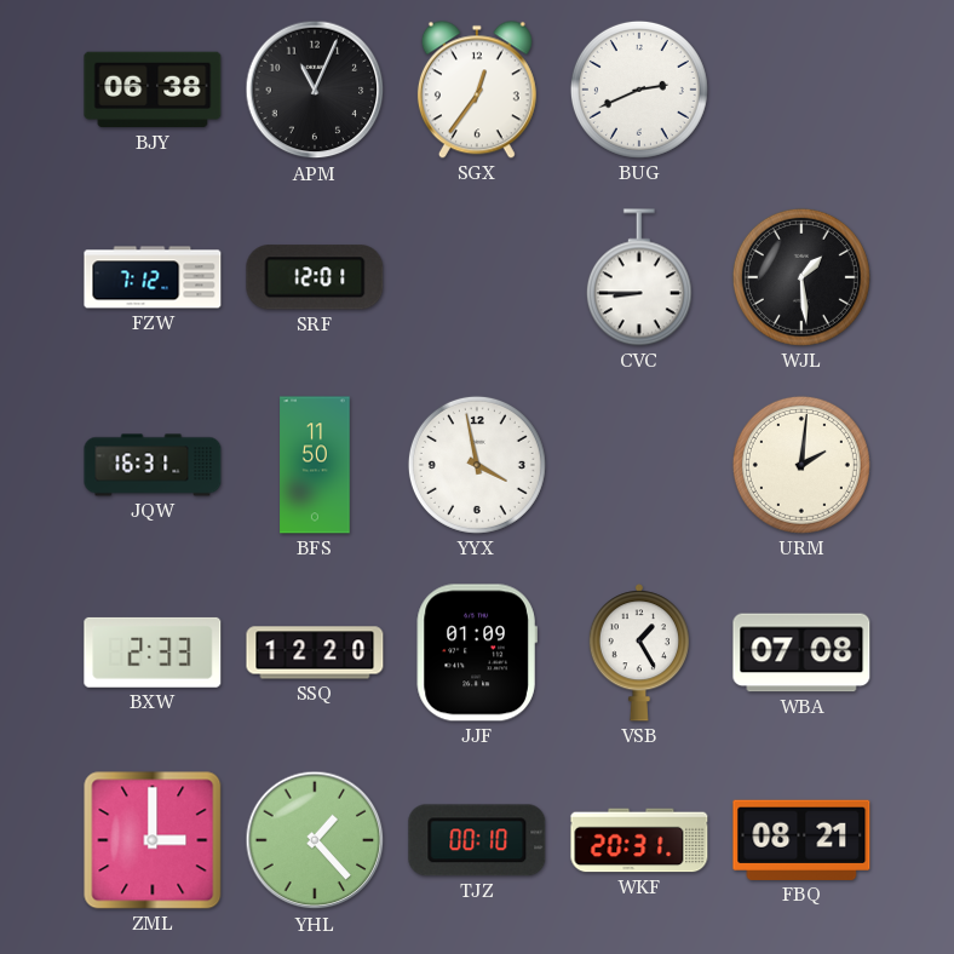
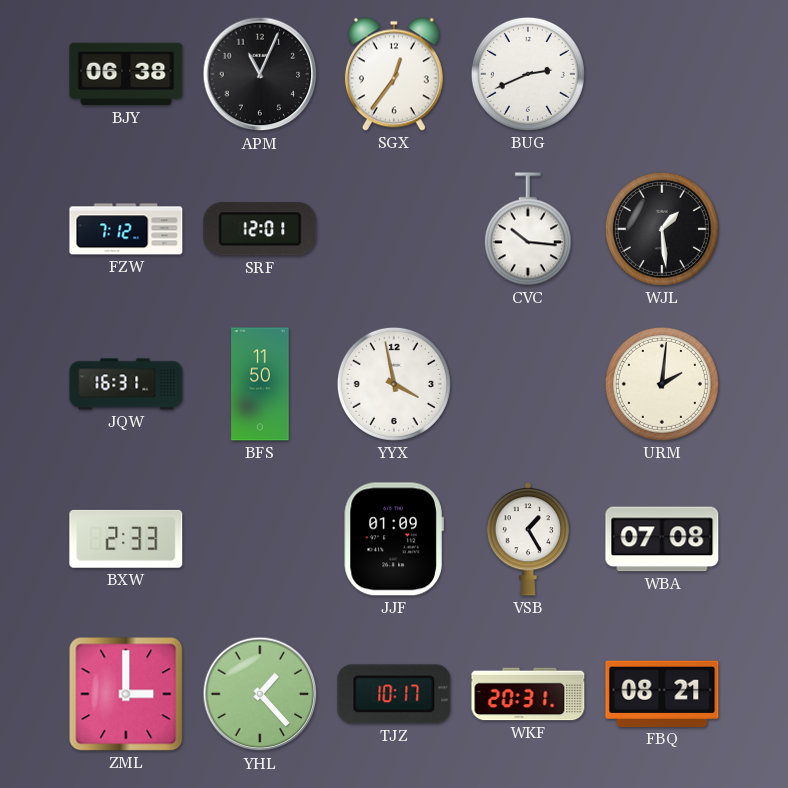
CVC: 8:45 -> 10:16
SSQ: 12:20 -> none
TJZ: 00:10 -> 10:17
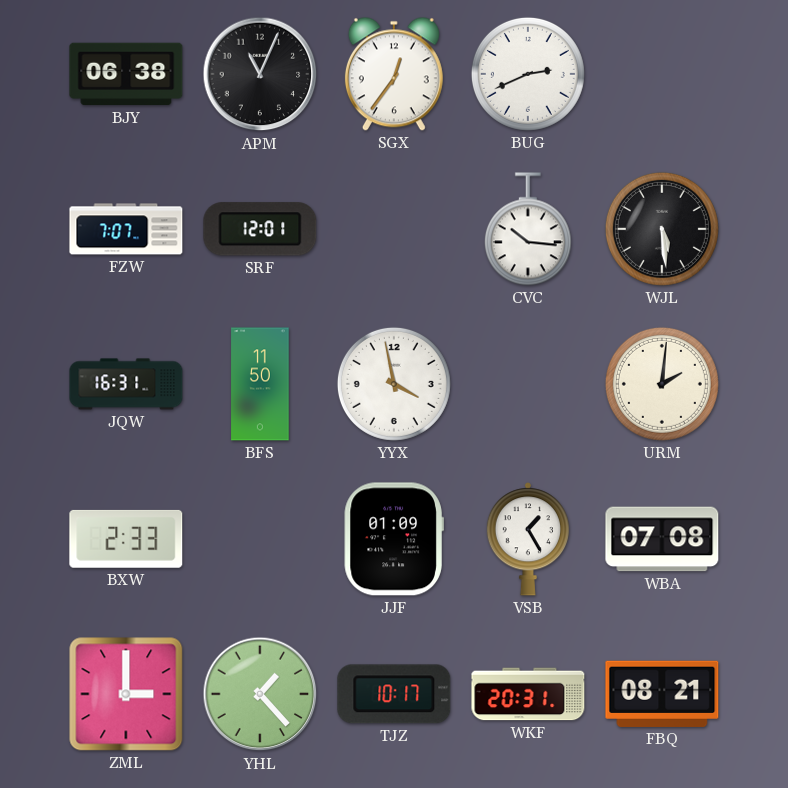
FZW: 7:12 -> 7:07
WJL: 1:29 -> 5:29
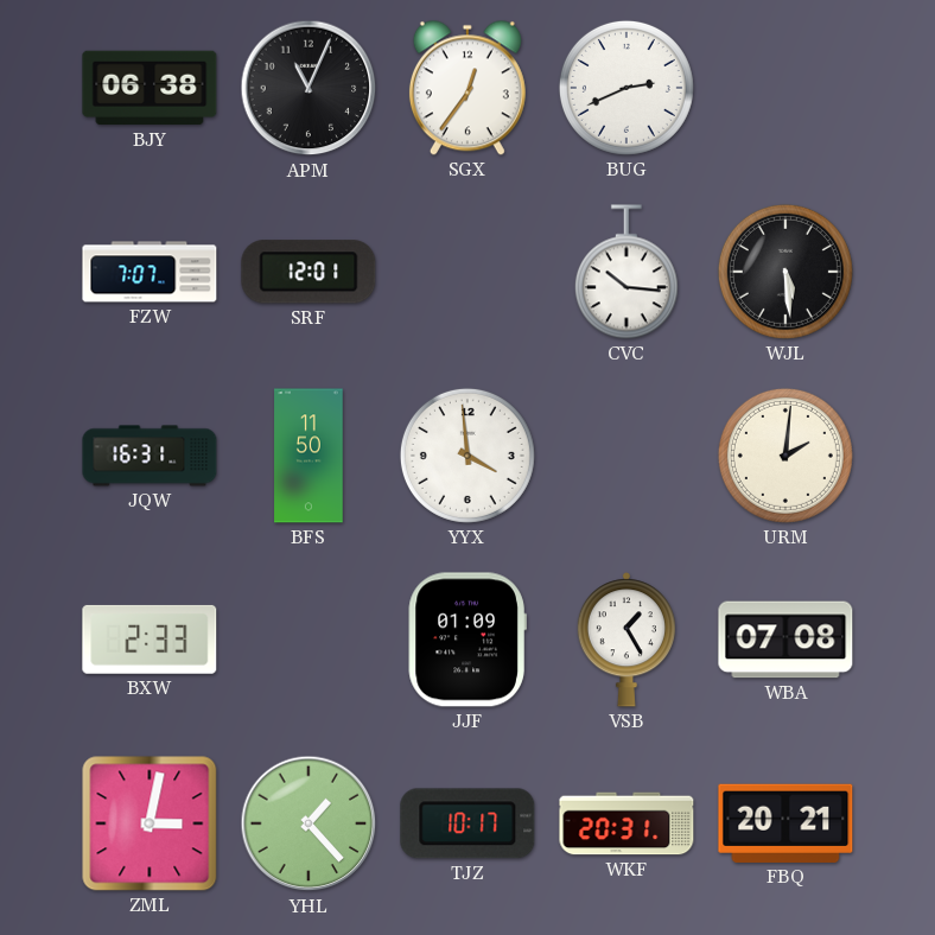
YYX: 3:58 -> 3:59
ZML: 3:00 -> 3:02
FBQ: 08:21 -> 20:21
